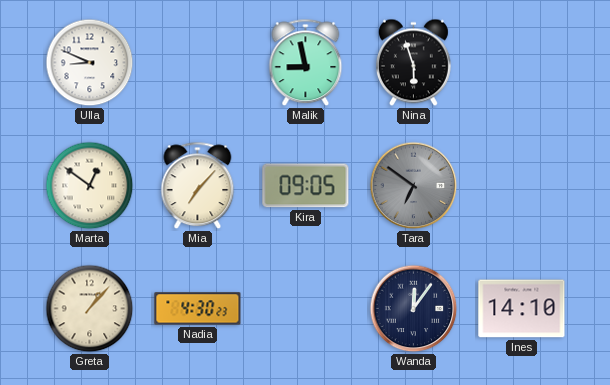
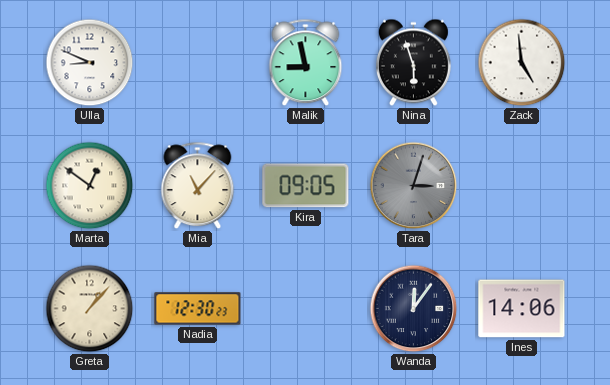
Zack: none -> 4:59
Mia: 7:07 -> 11:07
Tara: 6:51 -> 3:03
Nadia: 4:30 -> 12:30
Ines: 14:10 -> 14:06
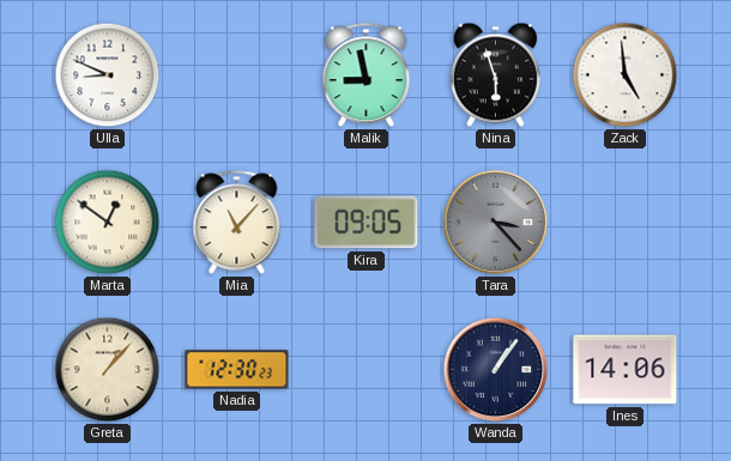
Tara: 3:03 -> 3:23
Wanda: 12:06 -> 1:06
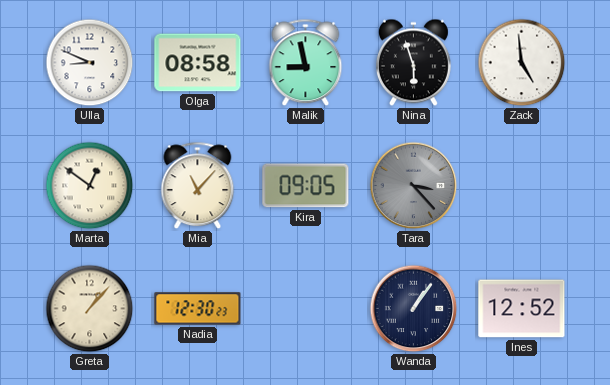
Olga: none -> 08:58
Ines: 14:06 -> 12:52
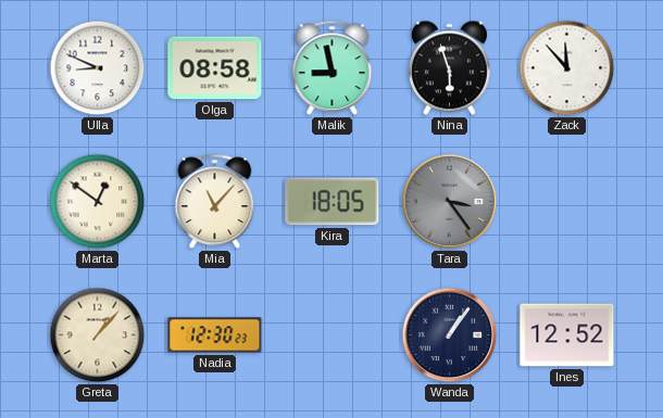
Zack: 4:59 -> 11:53
Kira: 09:05 -> 18:05
Tara: 3:23 -> 3:24
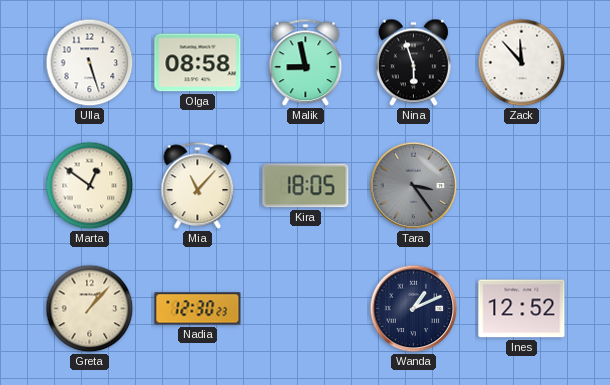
Ulla: 8:49 -> 5:27
Wanda: 1:06 -> 1:11
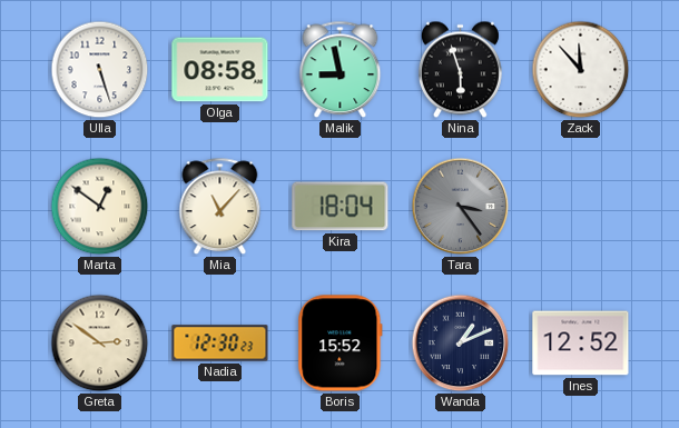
Kira: 18:05 -> 18:04
Greta: 1:07 -> 2:51
Boris: none -> 15:52
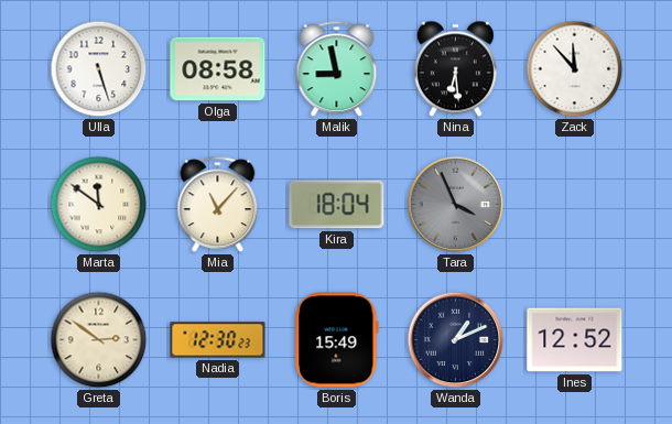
Nina: 5:57 -> 6:29
Marta: 12:51 -> 11:51
Tara: 3:24 -> 3:56
Boris: 15:52 -> 15:49
